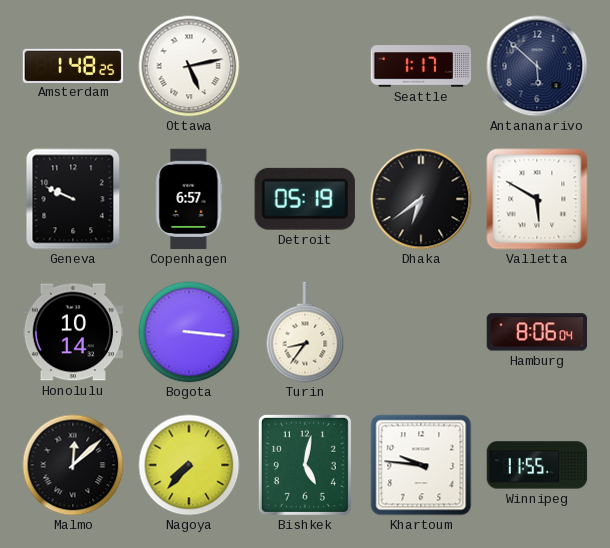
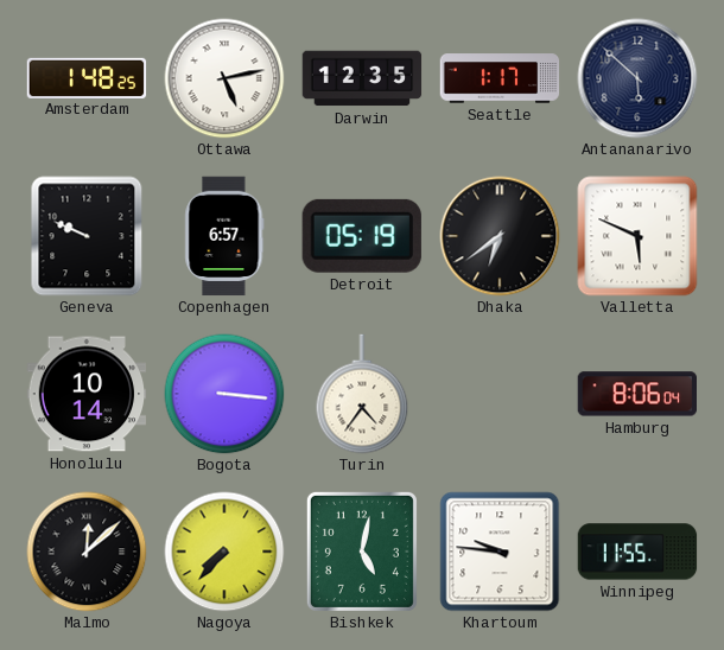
Darwin: none -> 12:35
Valletta: 5:50 -> 5:49
Turin: 8:36 -> 4:36
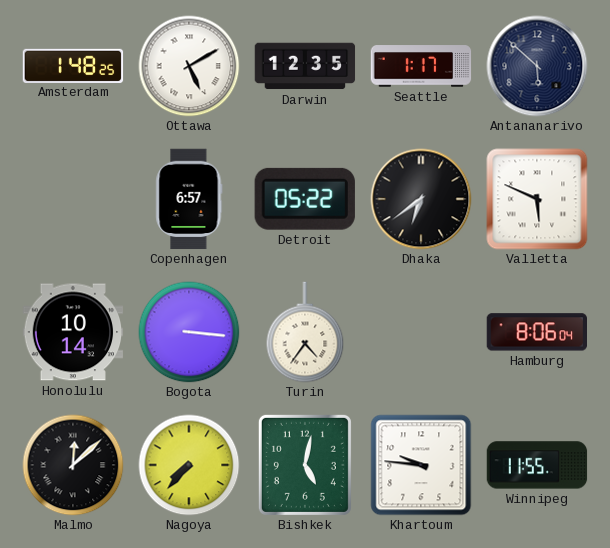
Ottawa: 5:13 -> 5:10
Geneva: 9:49 -> none
Detroit: 05:19 -> 05:22
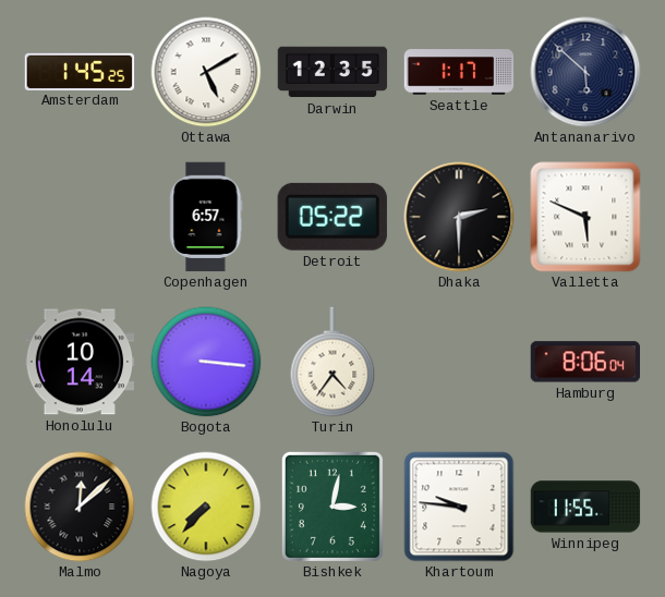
Amsterdam: 1:48 -> 1:45
Dhaka: 6:39 -> 2:30
Bishkek: 5:02 -> 3:02
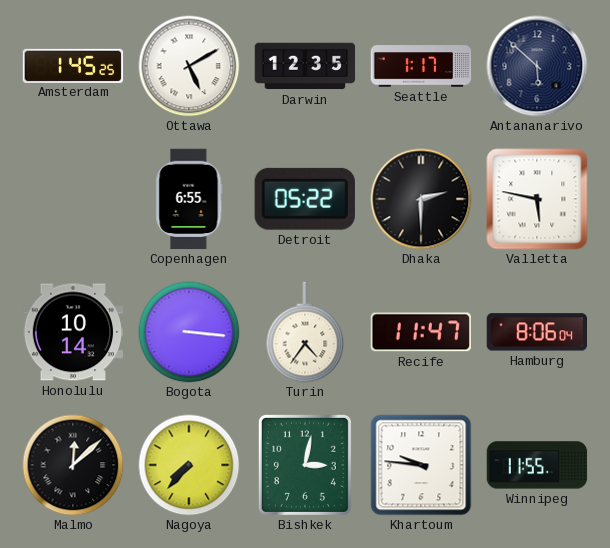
Copenhagen: 6:57 -> 6:55
Valletta: 5:49 -> 5:47
Recife: none -> 11:47
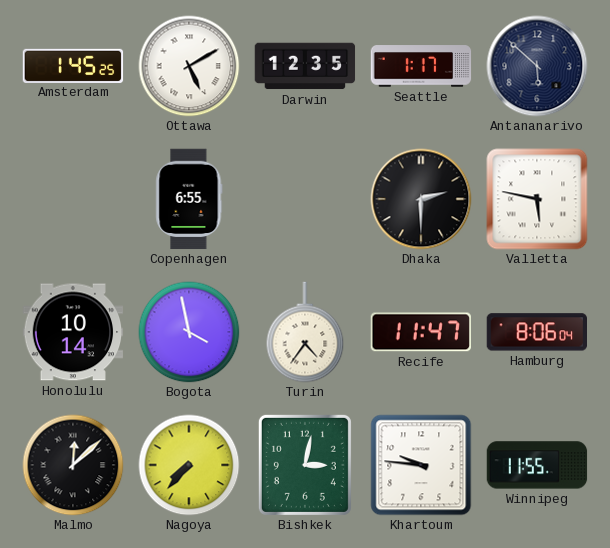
Detroit: 05:22 -> none
Bogota: 3:16 -> 3:58
